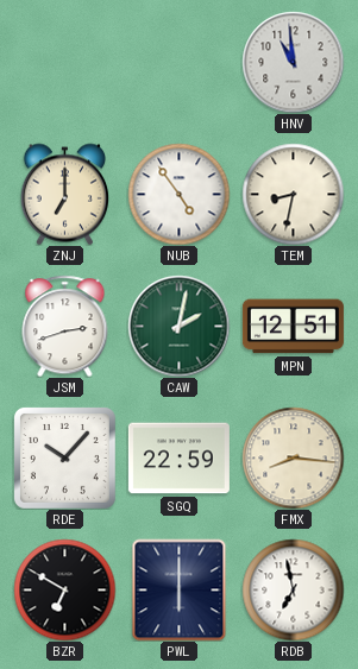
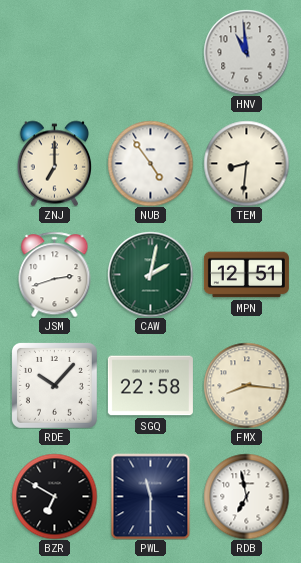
TEM: 8:32 -> 8:31
SGQ: 22:59 -> 22:58
PWL: 6:00 -> 11:30
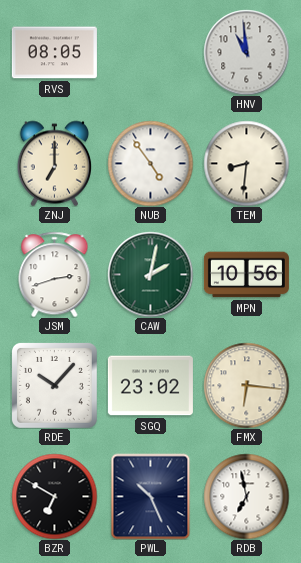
RVS: none -> 08:05
MPN: 12:51 -> 10:56
SGQ: 22:58 -> 23:02
FMX: 8:16 -> 6:16
PWL: 11:30 -> 10:26
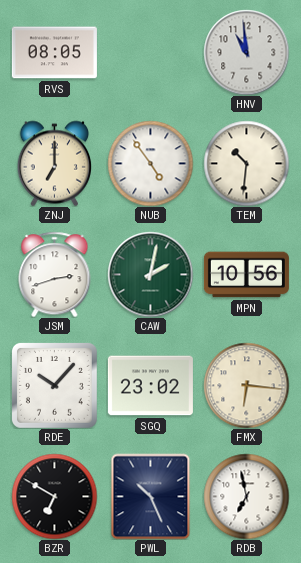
TEM: 8:31 -> 10:31
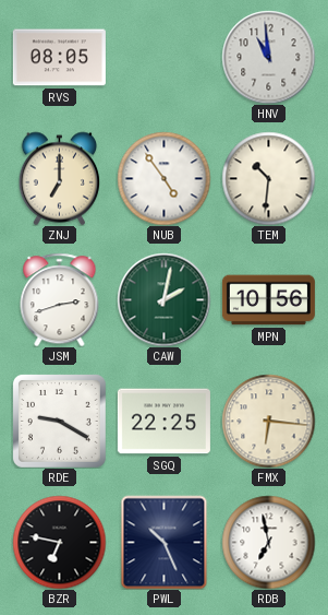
RDE: 10:07 -> 9:20
SGQ: 23:02 -> 22:25
BZR: 6:50 -> 6:47
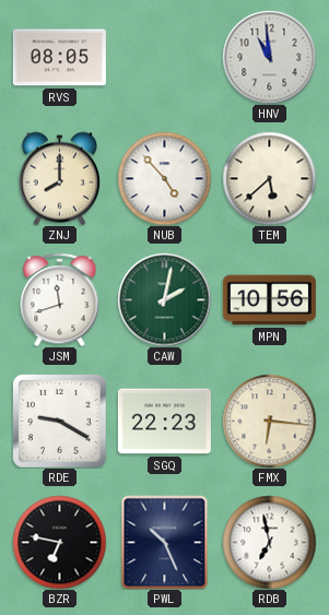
ZNJ: 7:00 -> 8:00
NUB: 4:54 -> 4:53
TEM: 10:31 -> 5:38
JSM: 2:42 -> 11:42
SGQ: 22:25 -> 22:23
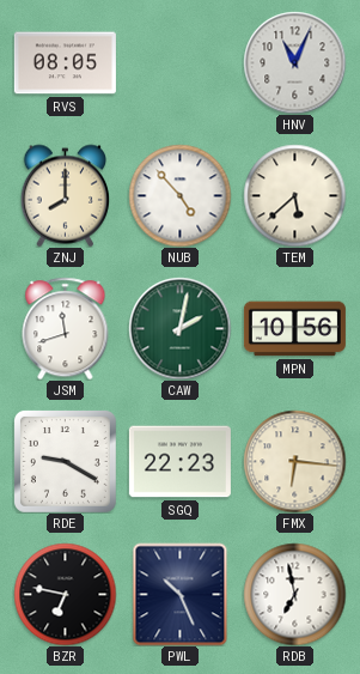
HNV: 10:59 -> 11:04
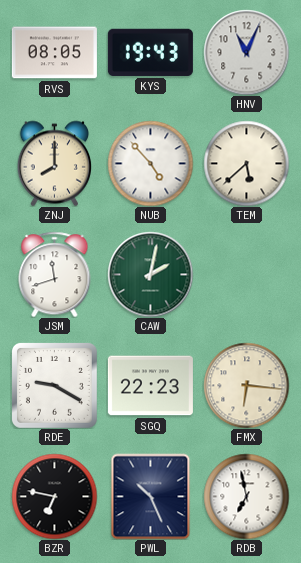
KYS: none -> 19:43
MPN: 10:56 -> none
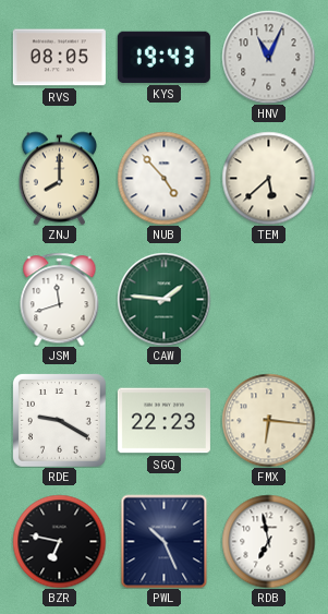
CAW: 2:02 -> 1:46
